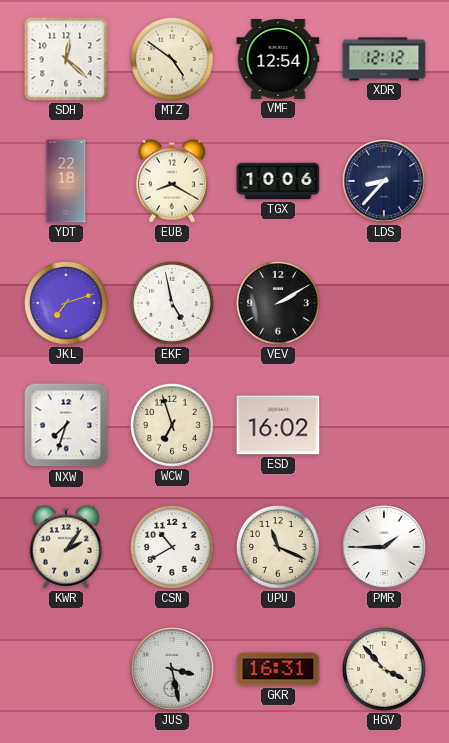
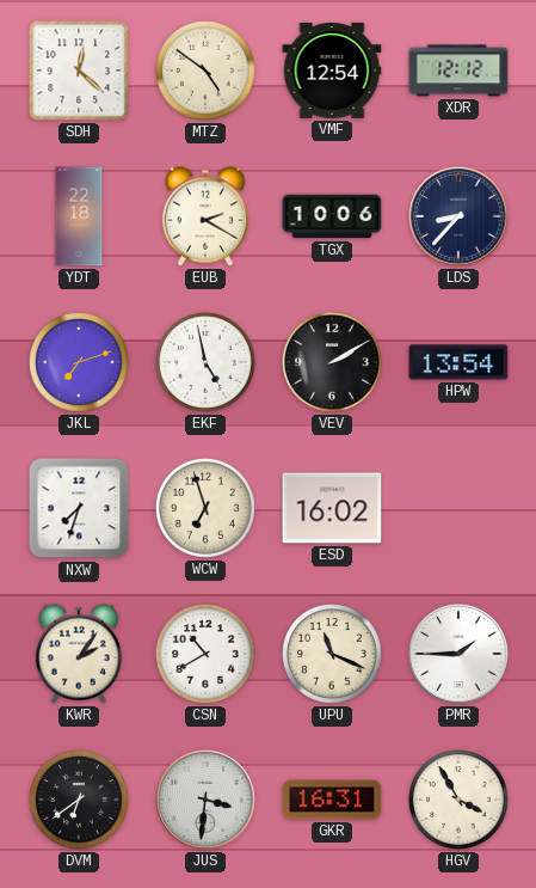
EUB: 8:20 -> 2:20
HPW: none -> 13:54
DVM: none -> 6:39
JUS: 3:28 -> 3:31
HGV: 3:53 -> 3:55
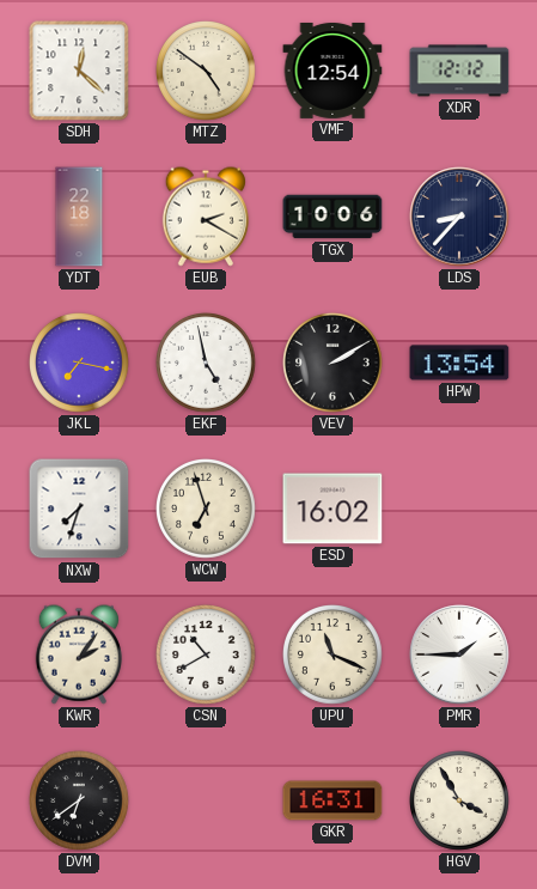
JKL: 7:12 -> 7:17
JUS: 3:31 -> none
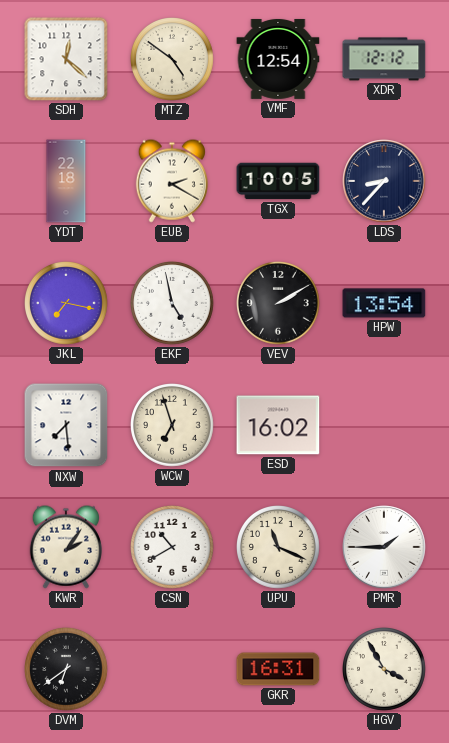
TGX: 10:06 -> 10:05
NXW: 7:33 -> 7:29
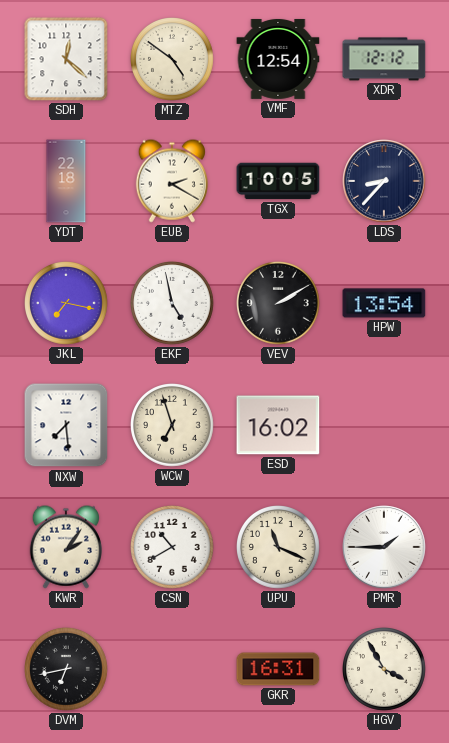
DVM: 6:39 -> 6:43
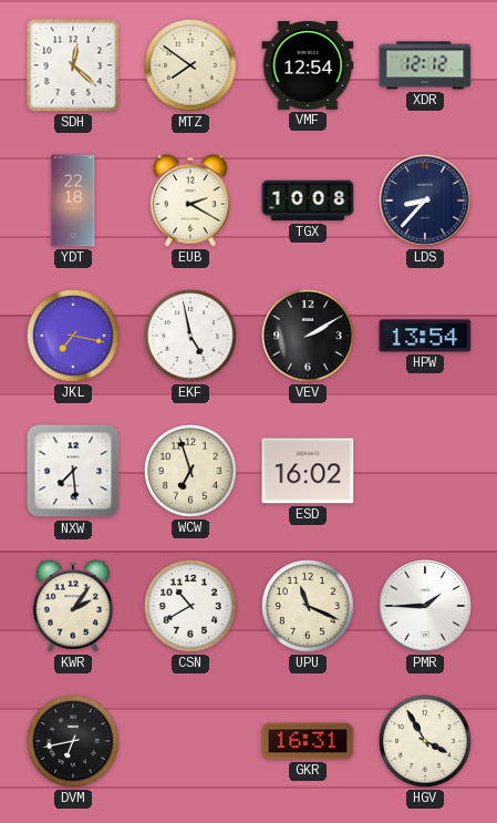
MTZ: 4:51 -> 7:51
TGX: 10:05 -> 10:08
